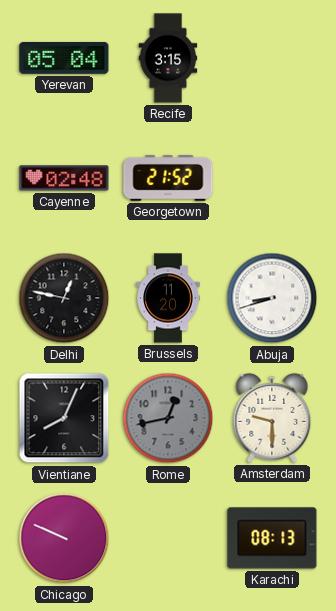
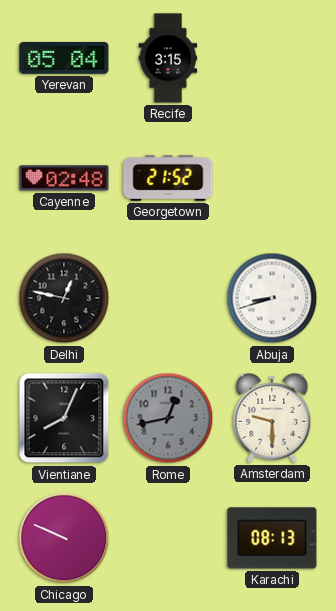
Brussels: 11:20 -> none
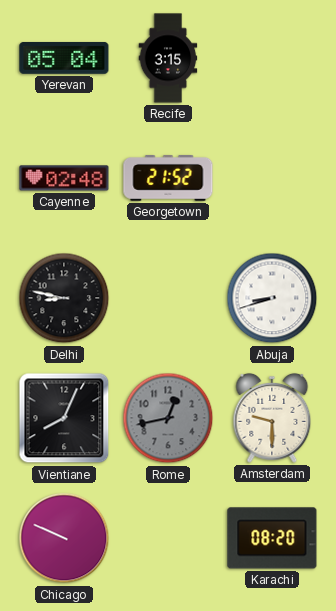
Delhi: 12:47 -> 8:47
Karachi: 08:13 -> 08:20
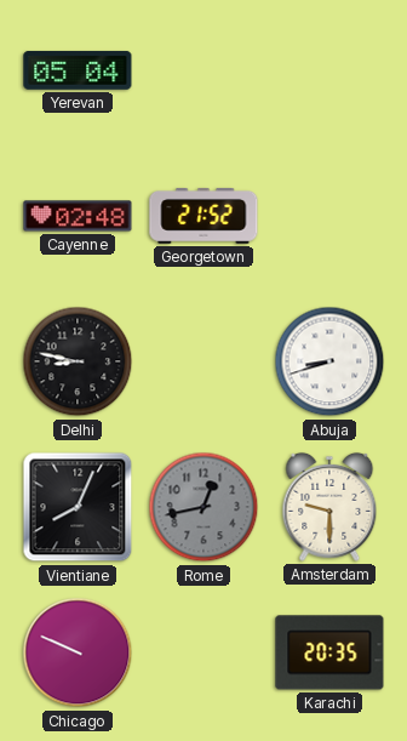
Recife: 3:15 -> none
Karachi: 08:20 -> 20:35
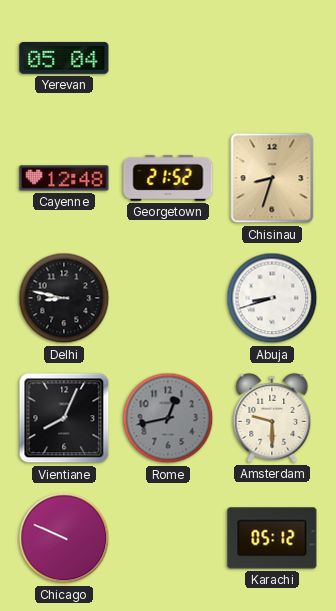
Cayenne: 02:48 -> 12:48
Chisinau: none -> 8:33
Karachi: 20:35 -> 05:12
